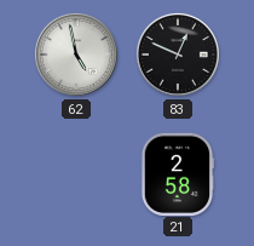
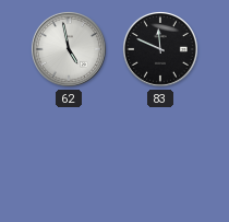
83: 12:49 -> 11:49
21: 2:58 -> none
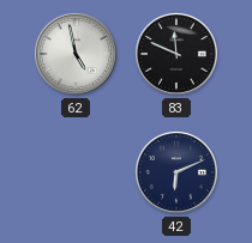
42: none -> 6:11
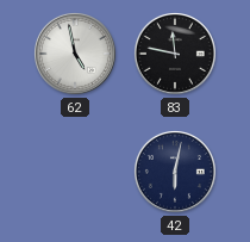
83: 11:49 -> 11:47
42: 6:11 -> 6:02
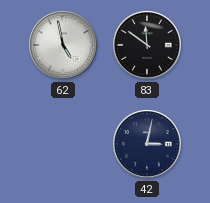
83: 11:47 -> 11:51
42: 6:02 -> 3:02
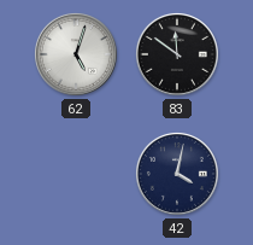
62: 4:58 -> 5:03
42: 3:02 -> 4:02
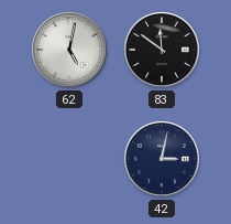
62: 5:03 -> 5:02
42: 4:02 -> 3:02
